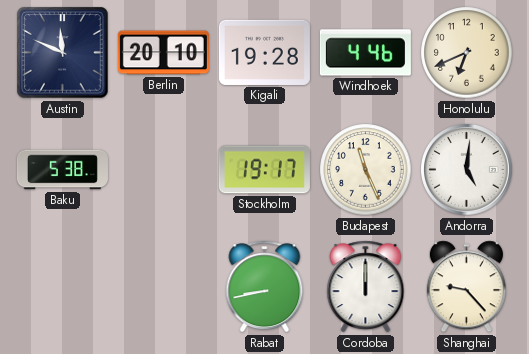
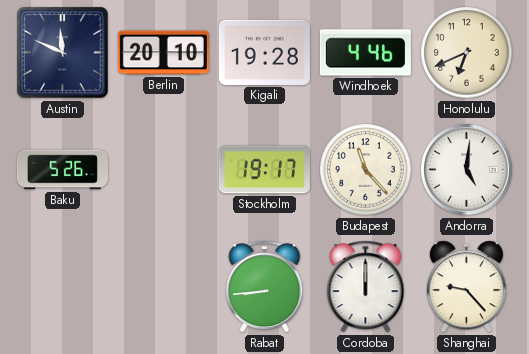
Baku: 5:38 -> 5:26
Budapest: 11:26 -> 11:23
Rabat: 8:43 -> 8:44
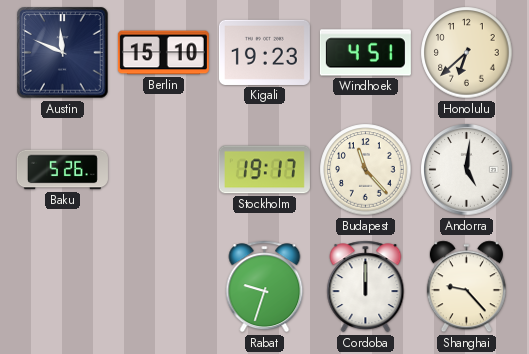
Berlin: 20:10 -> 15:10
Kigali: 19:28 -> 19:23
Windhoek: 4:46 -> 4:51
Honolulu: 6:41 -> 6:38
Rabat: 8:44 -> 9:33
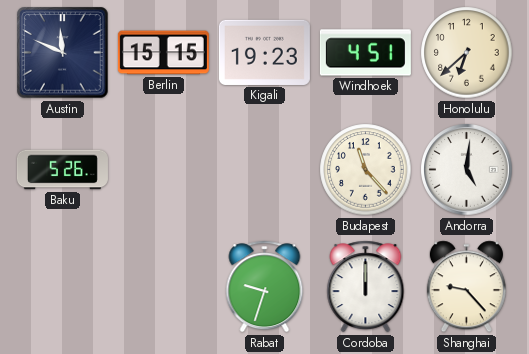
Berlin: 15:10 -> 15:15
Stockholm: 19:17 -> none
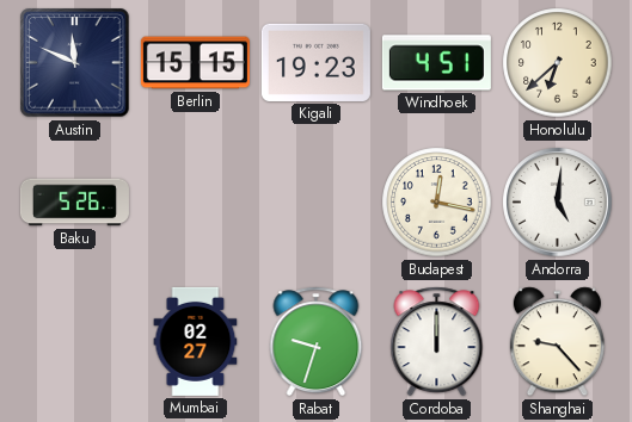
Budapest: 11:23 -> 12:17
Mumbai: none -> 02:27
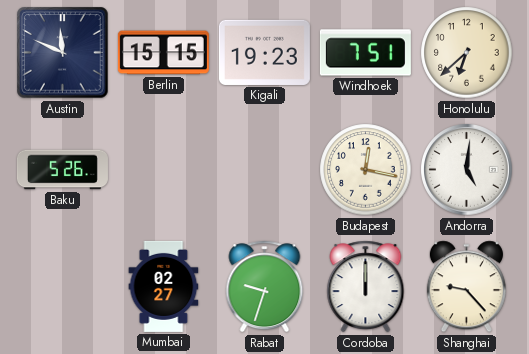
Windhoek: 4:51 -> 7:51
